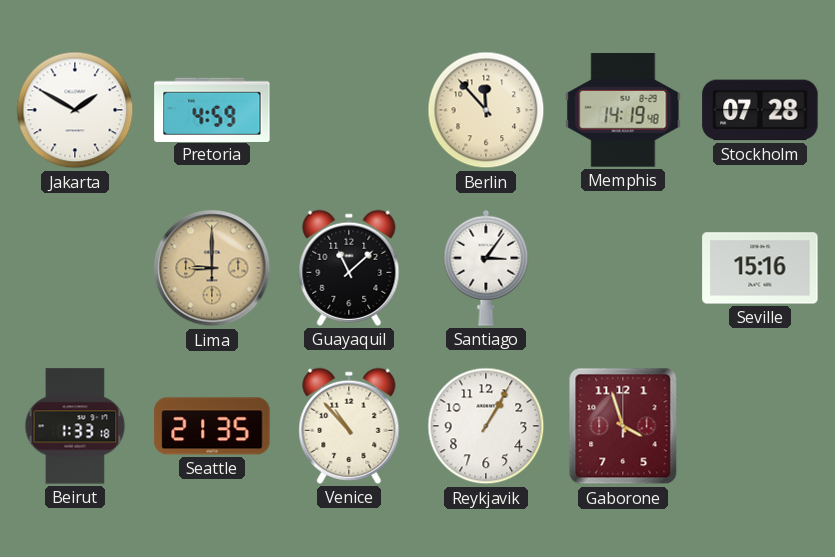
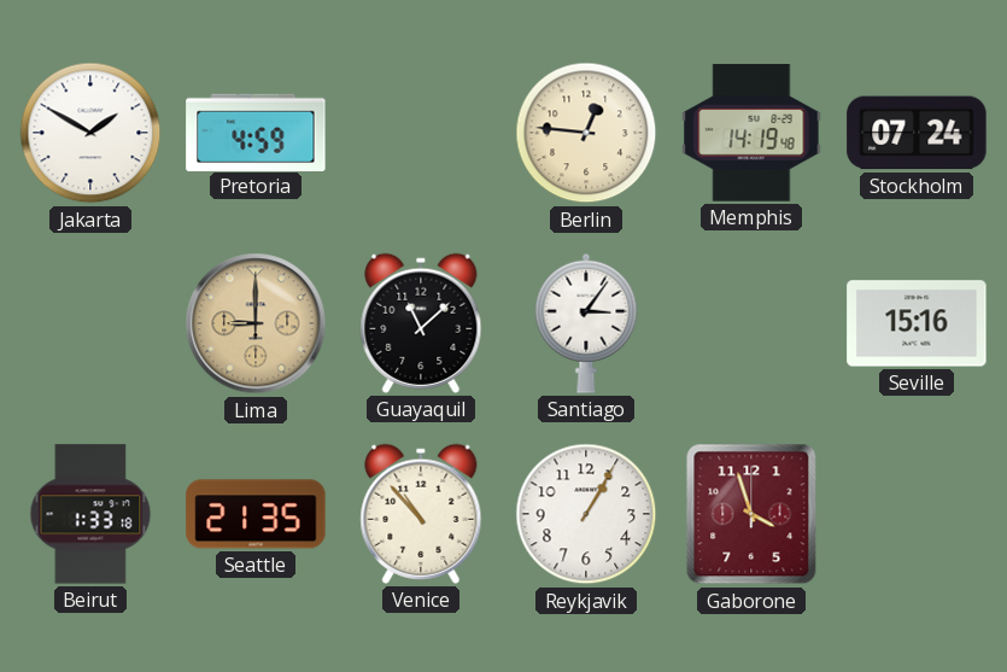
Berlin: 11:53 -> 12:46
Stockholm: 07:28 -> 07:24
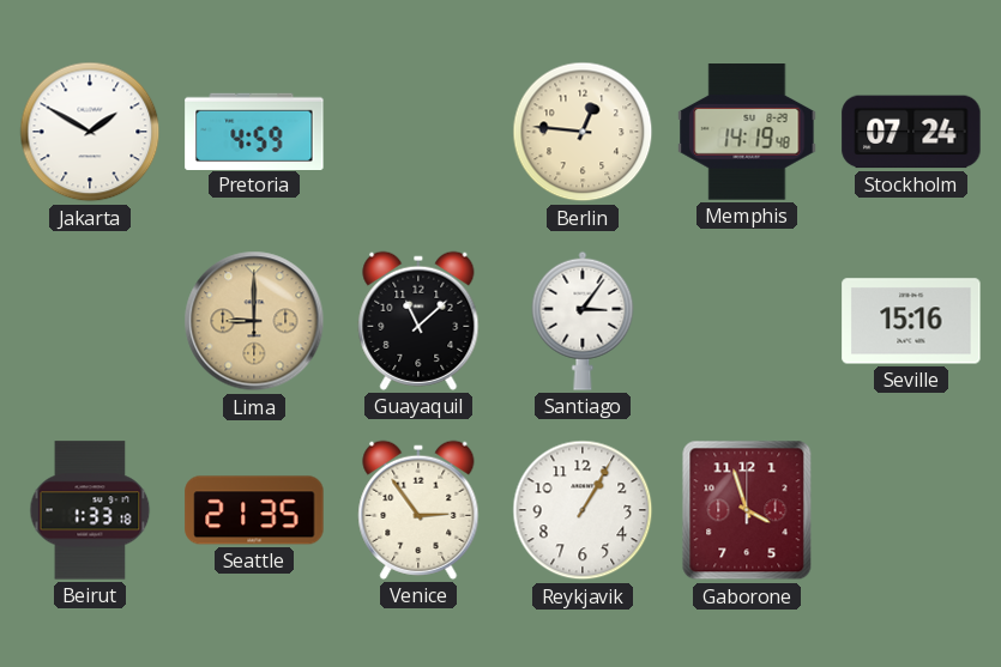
Venice: 10:53 -> 2:54
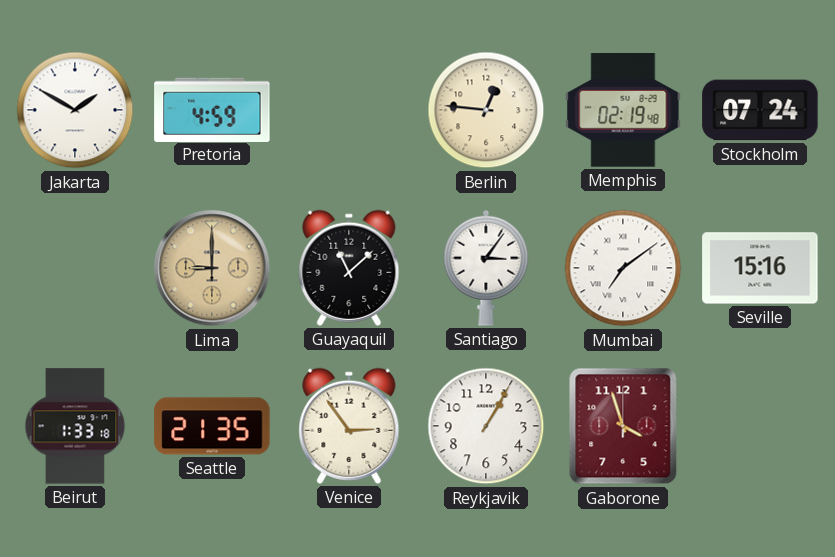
Memphis: 14:19 -> 02:19
Mumbai: none -> 7:09
